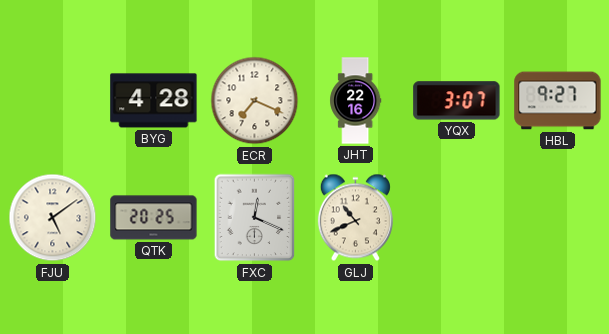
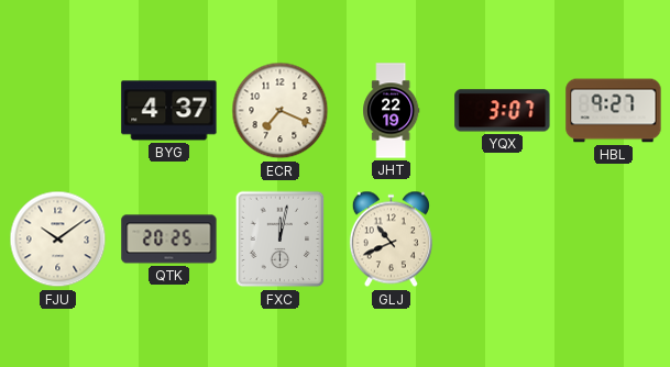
BYG: 4:28 -> 4:37
JHT: 22:16 -> 22:19
FJU: 5:09 -> 10:09
FXC: 12:19 -> 12:02
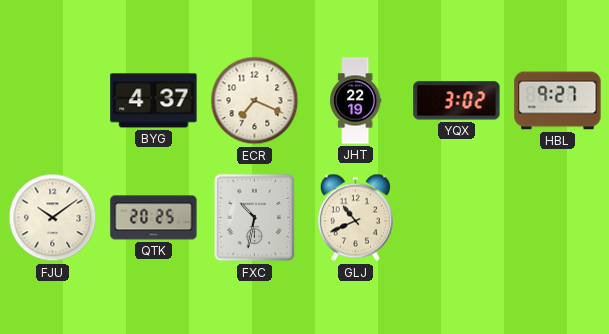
YQX: 3:07 -> 3:02
FXC: 12:02 -> 10:32
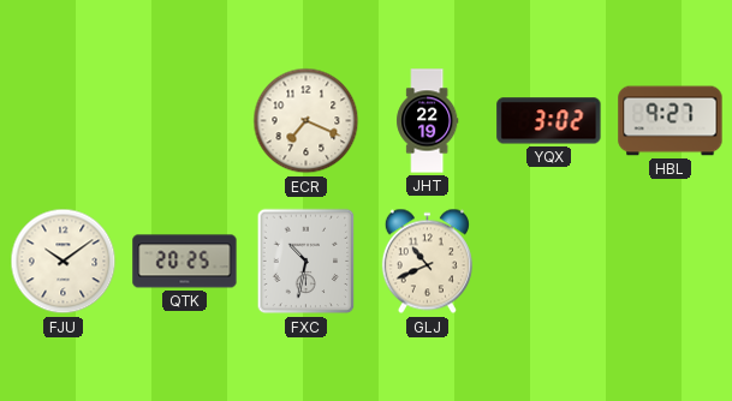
BYG: 4:37 -> none
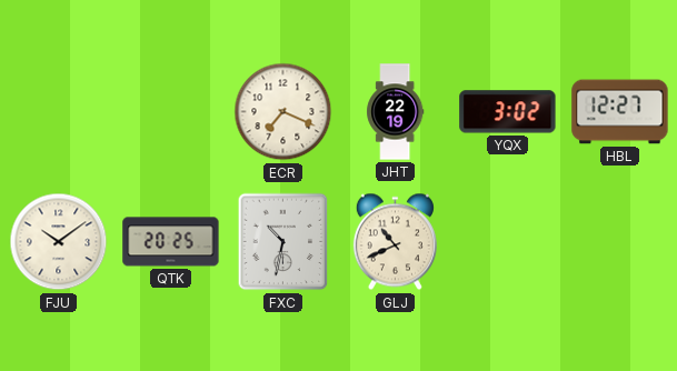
HBL: 9:27 -> 12:27
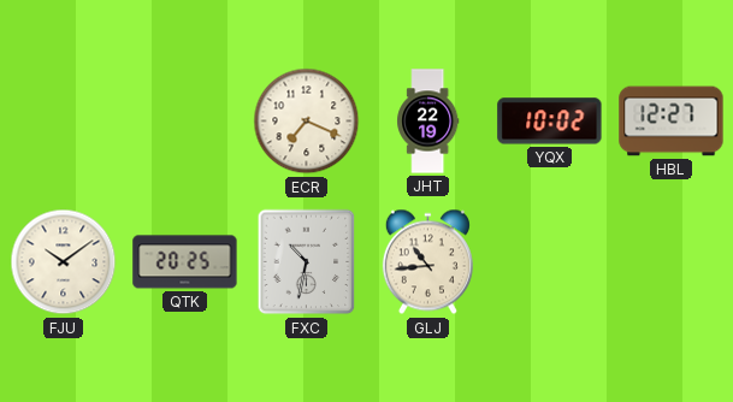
YQX: 3:02 -> 10:02
GLJ: 10:41 -> 10:44
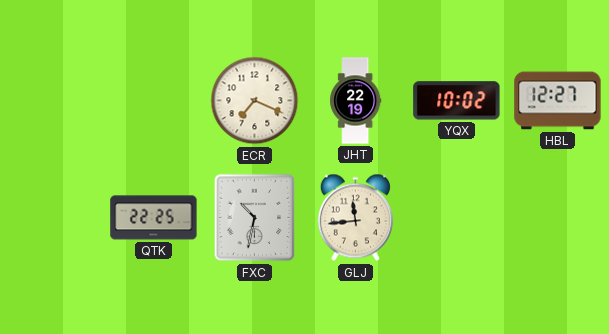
FJU: 10:09 -> none
QTK: 20:25 -> 22:25
GLJ: 10:44 -> 11:44
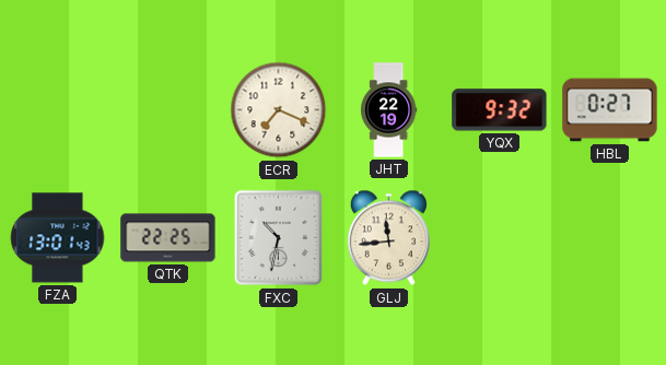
YQX: 10:02 -> 9:32
HBL: 12:27 -> 0:27
FZA: none -> 13:01
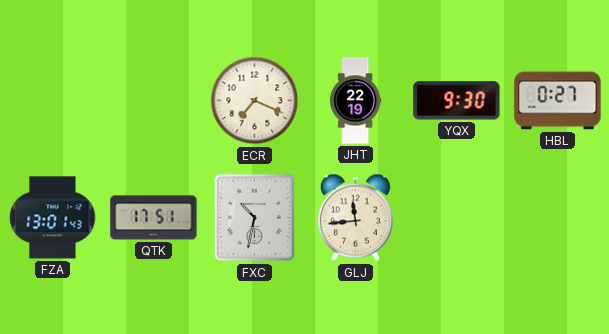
YQX: 9:32 -> 9:30
QTK: 22:25 -> 17:51
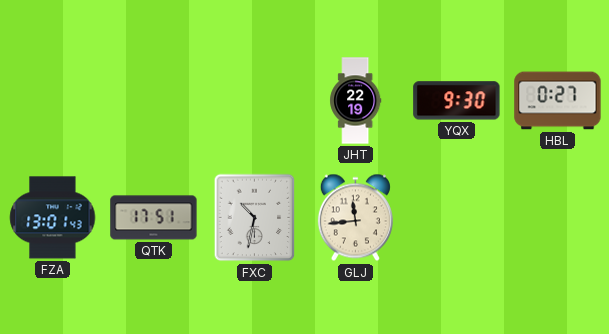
ECR: 7:19 -> none
